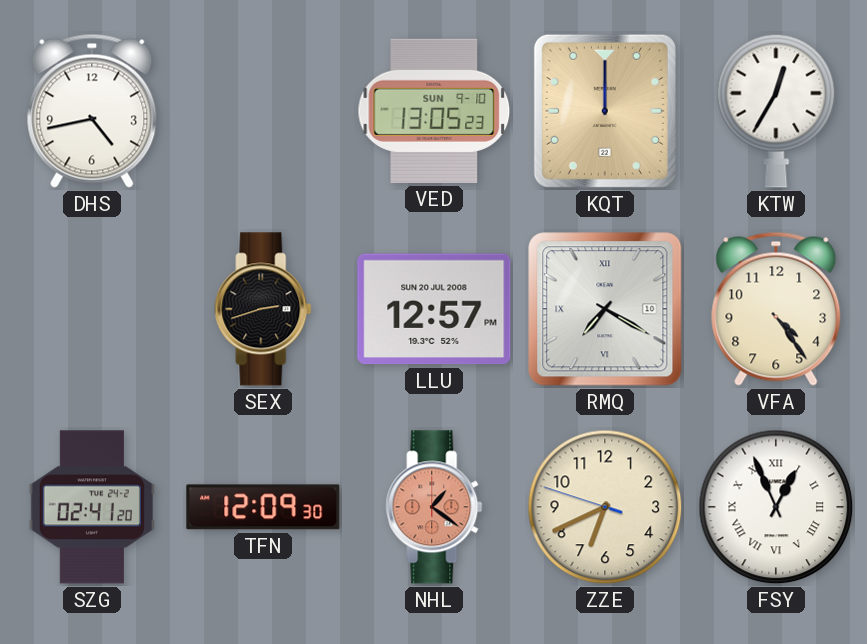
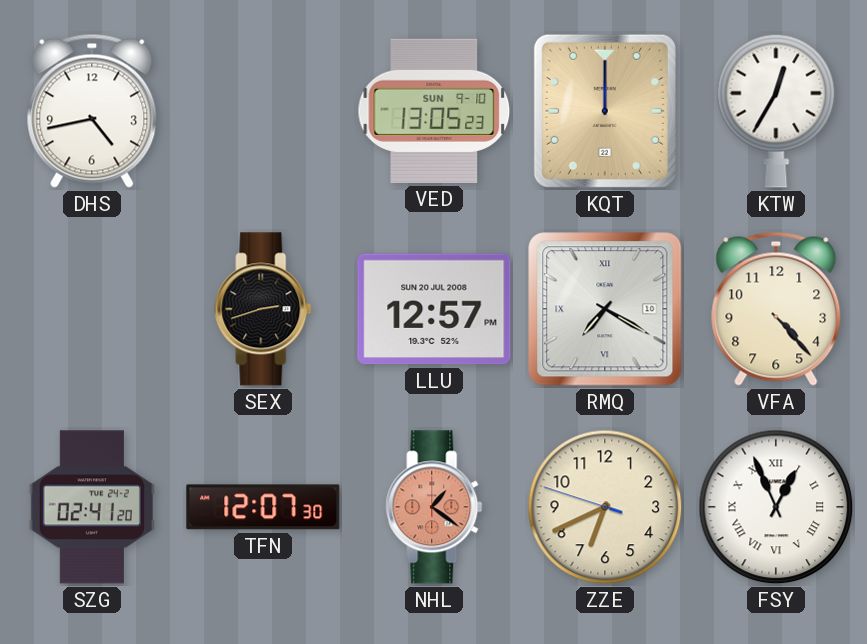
VFA: 4:24 -> 4:23
TFN: 12:09 -> 12:07
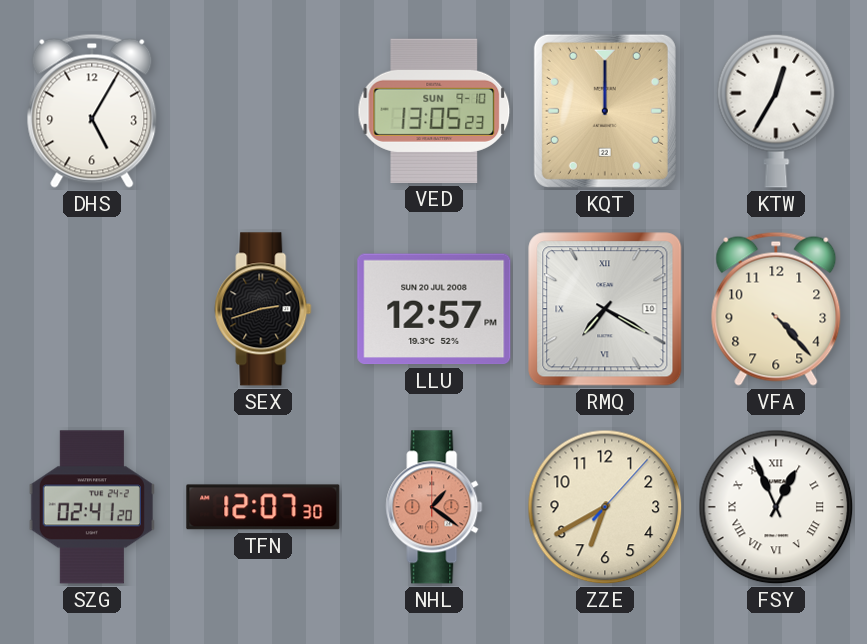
DHS: 4:43 -> 5:05
ZZE: 6:40:48 -> 6:40:07
